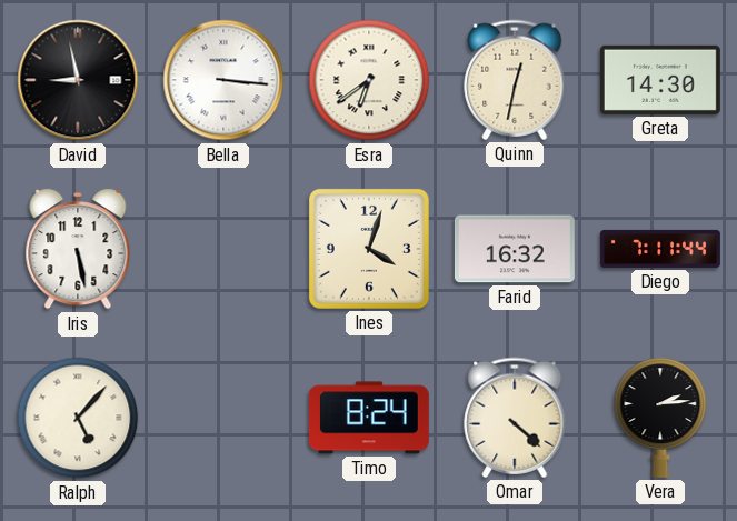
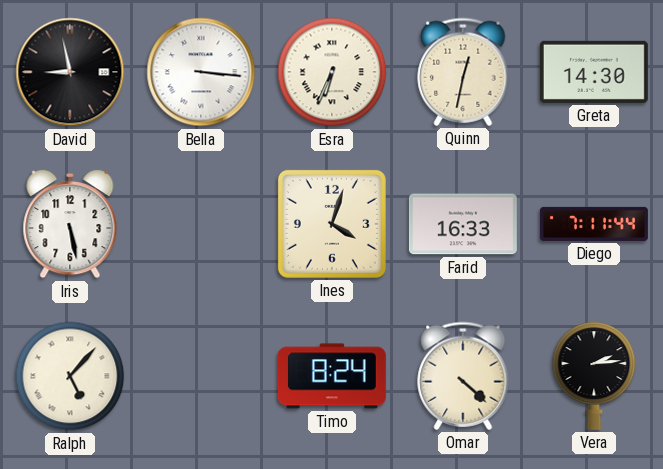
Esra: 6:39 -> 6:34
Farid: 16:32 -> 16:33
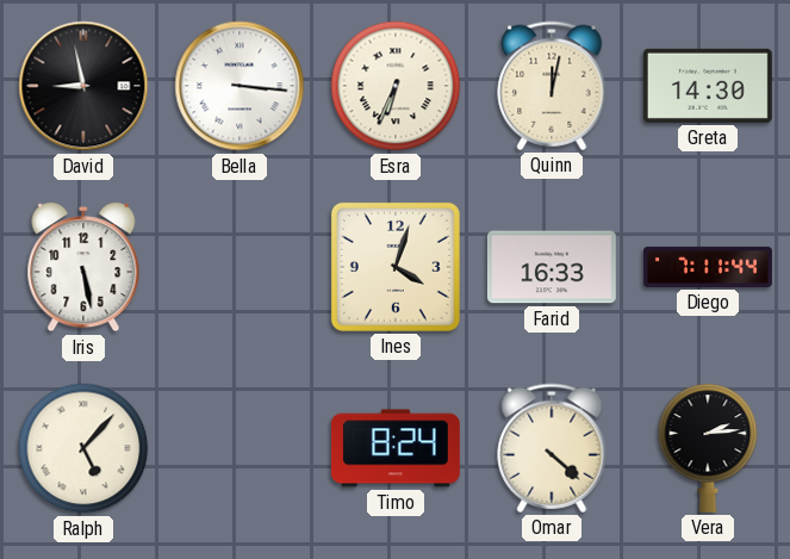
Quinn: 12:32 -> 12:02
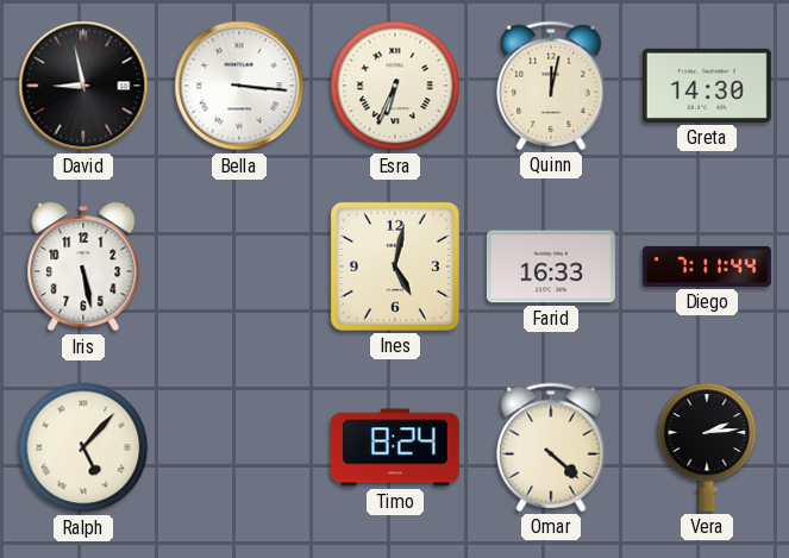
Ines: 4:03 -> 5:02
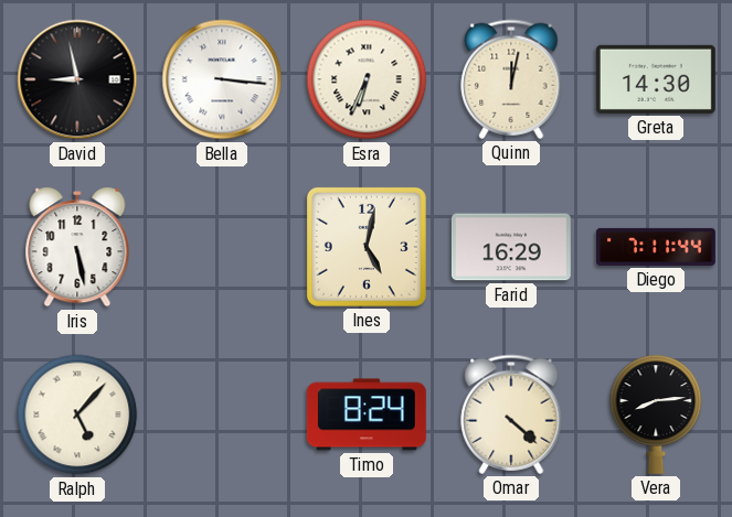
Farid: 16:33 -> 16:29
Vera: 2:14 -> 8:14
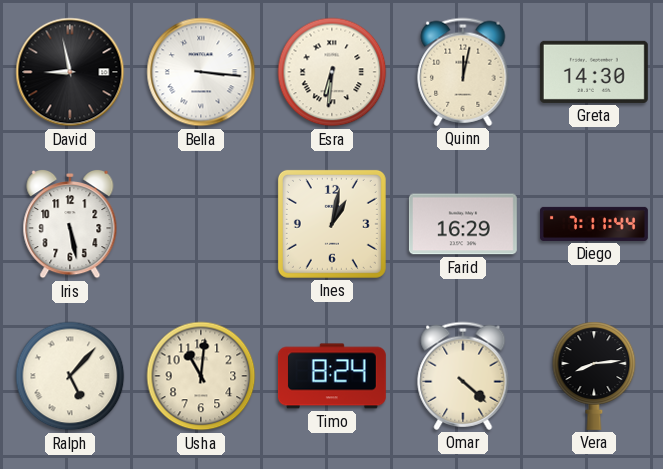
Esra: 6:34 -> 6:31
Ines: 5:02 -> 1:02
Usha: none -> 11:01
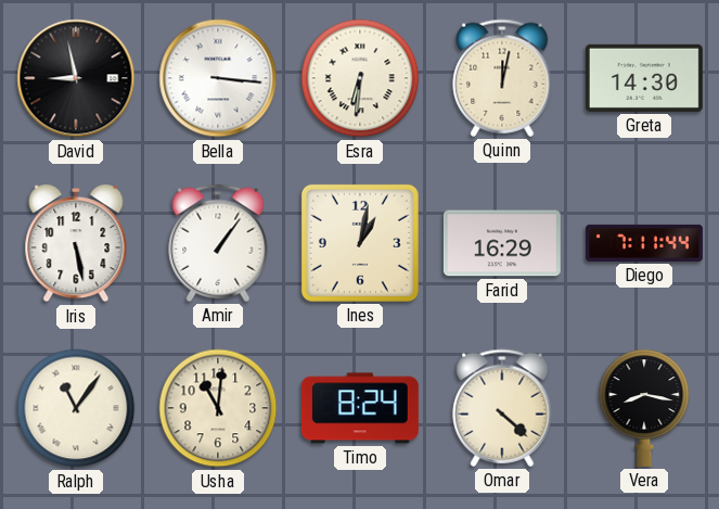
Amir: none -> 1:06
Ralph: 5:07 -> 11:06
Vera: 8:14 -> 8:17
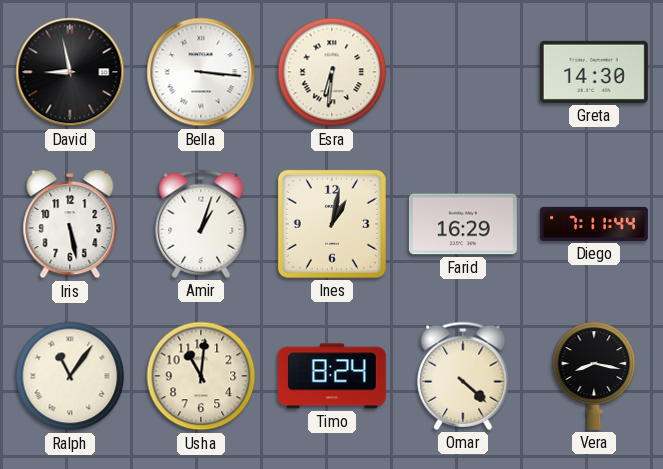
Quinn: 12:02 -> none
Amir: 1:06 -> 1:03
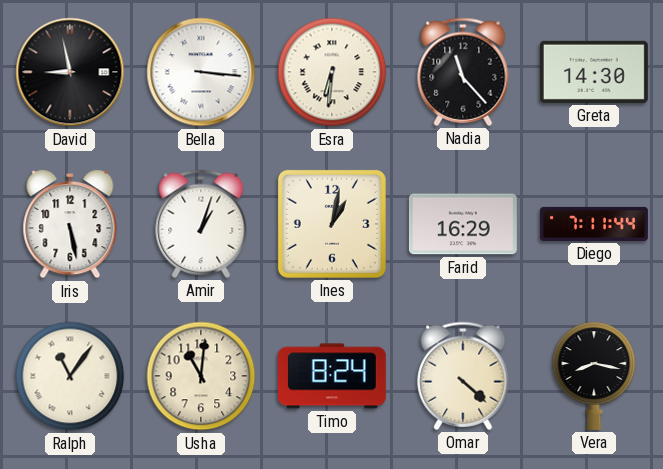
Nadia: none -> 11:23
